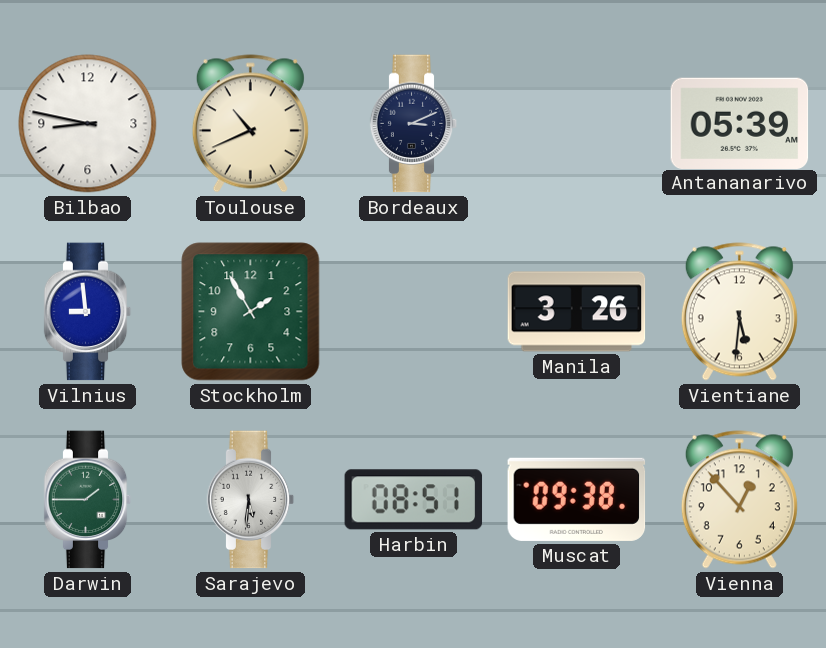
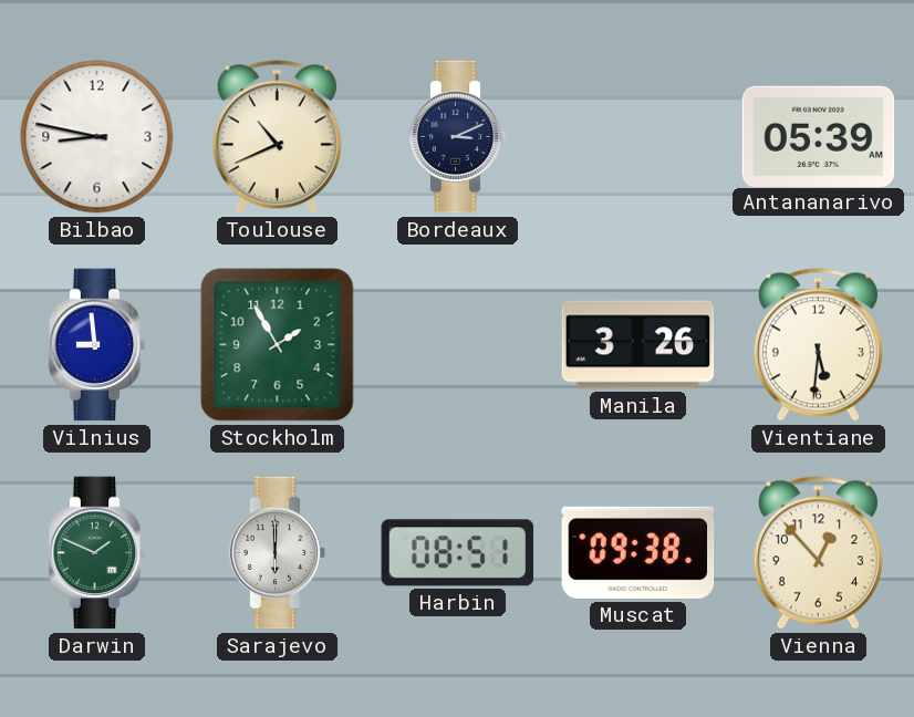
Darwin: 1:45 -> 1:49
Sarajevo: 5:31 -> 6:00
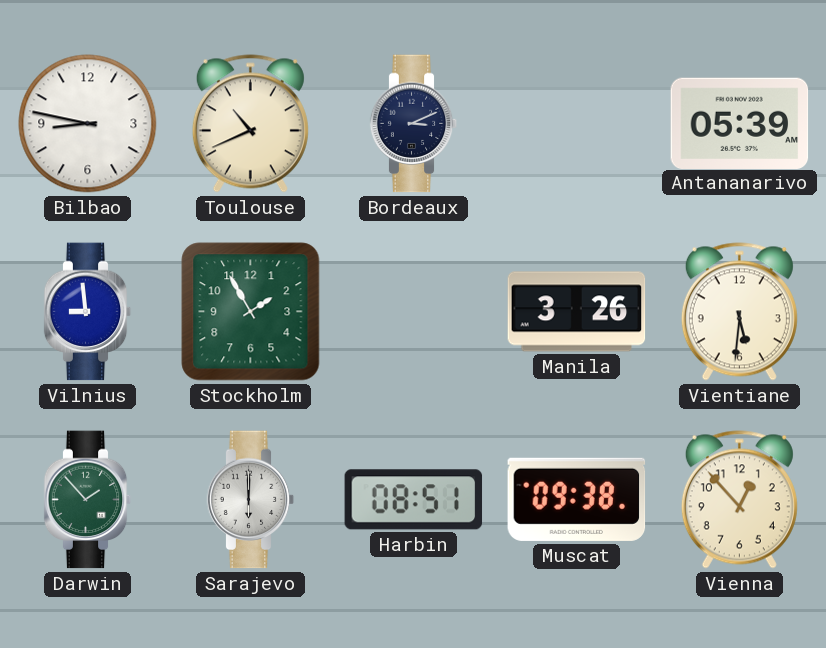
Darwin: 1:49 -> 1:53
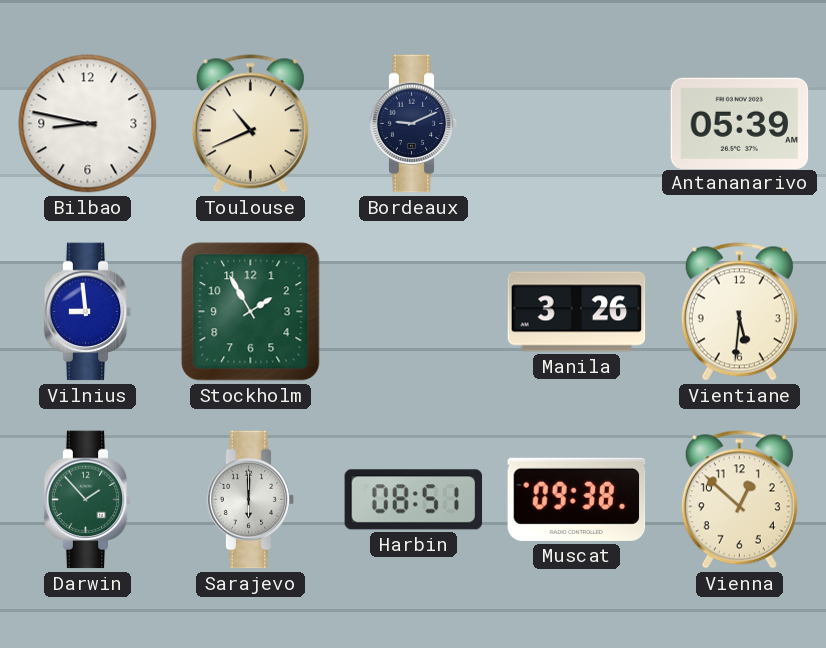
Bordeaux: 3:11 -> 9:11
Vienna: 12:53 -> 12:52
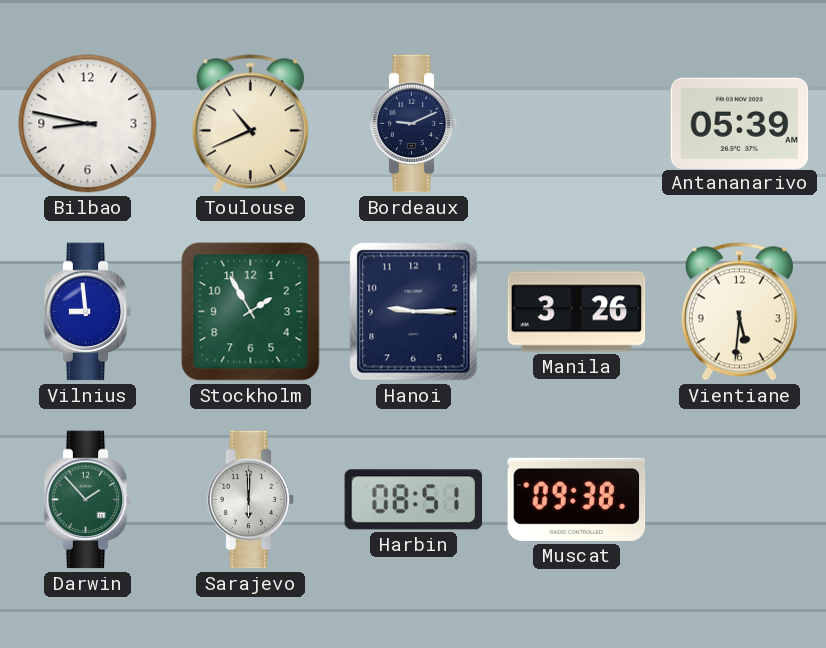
Hanoi: none -> 9:15
Vienna: 12:52 -> none
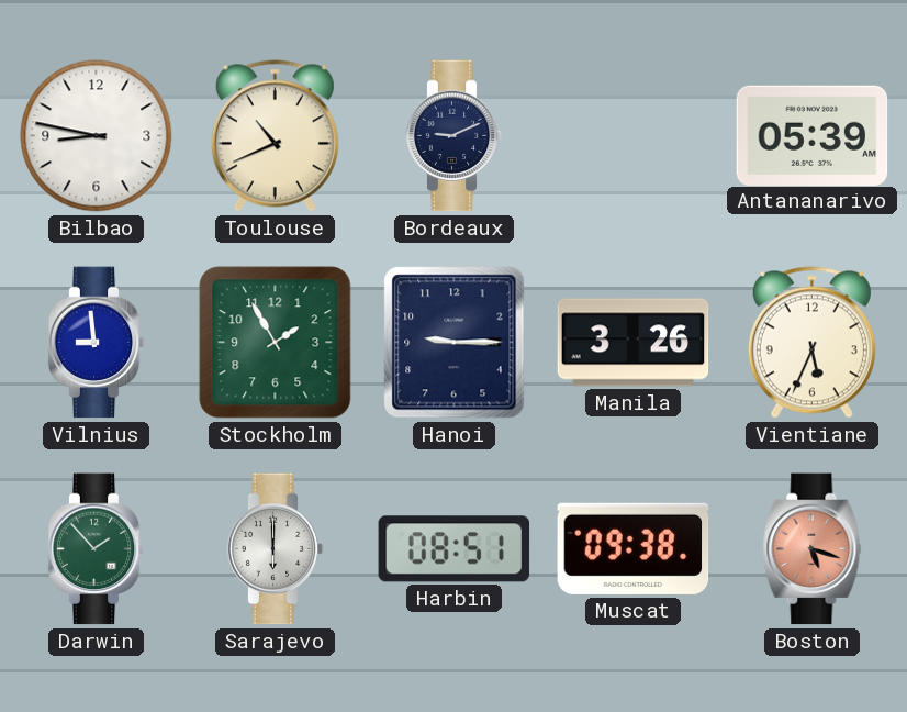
Vientiane: 5:31 -> 5:34
Boston: none -> 5:18
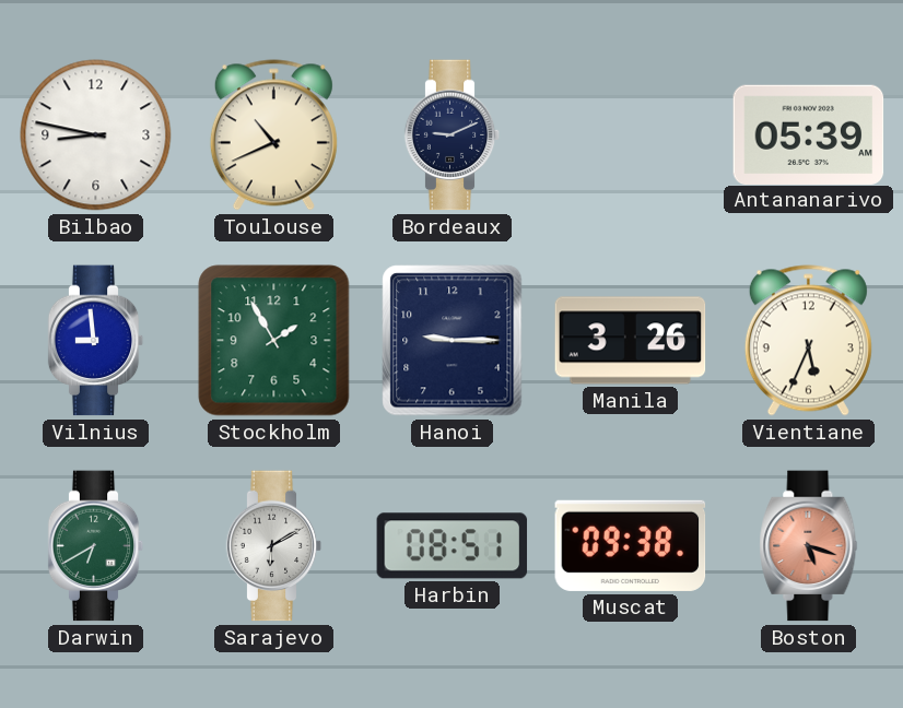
Darwin: 1:53 -> 6:40
Sarajevo: 6:00 -> 6:10
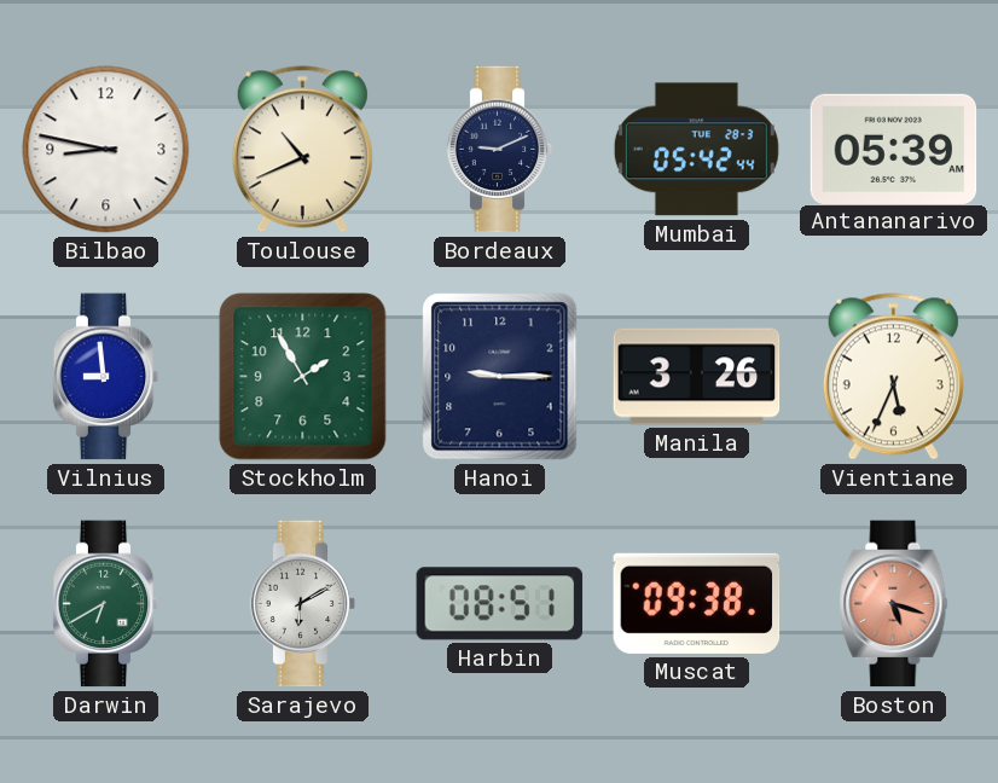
Mumbai: none -> 05:42
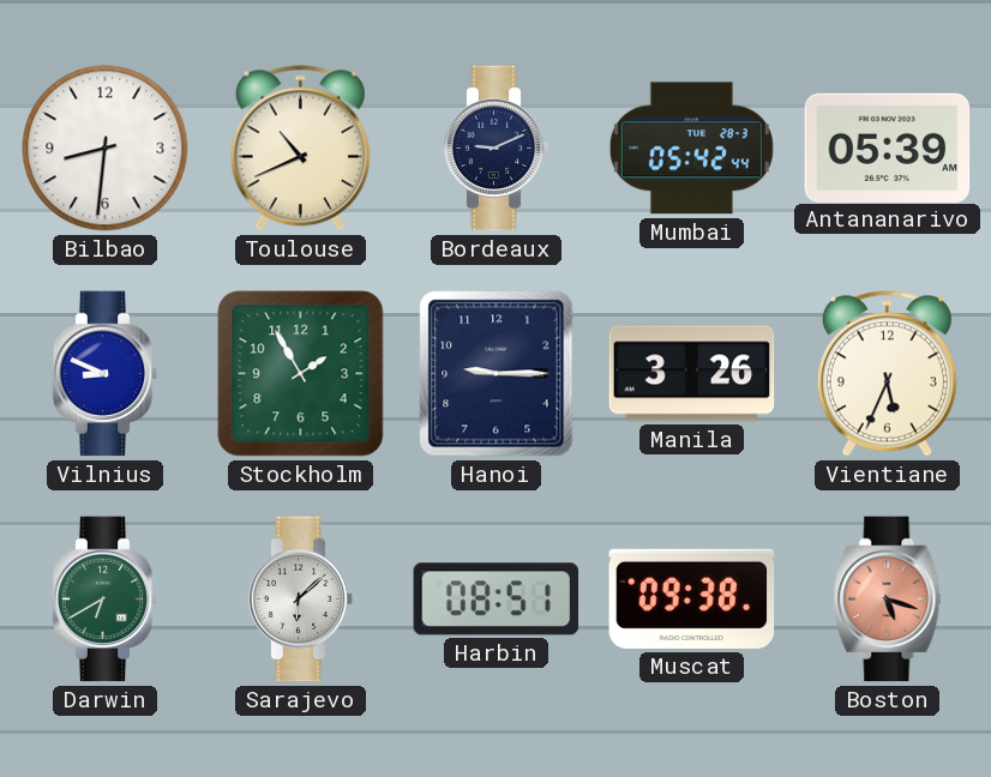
Bilbao: 8:47 -> 8:31
Vilnius: 8:59 -> 8:49
Sarajevo: 6:10 -> 6:08
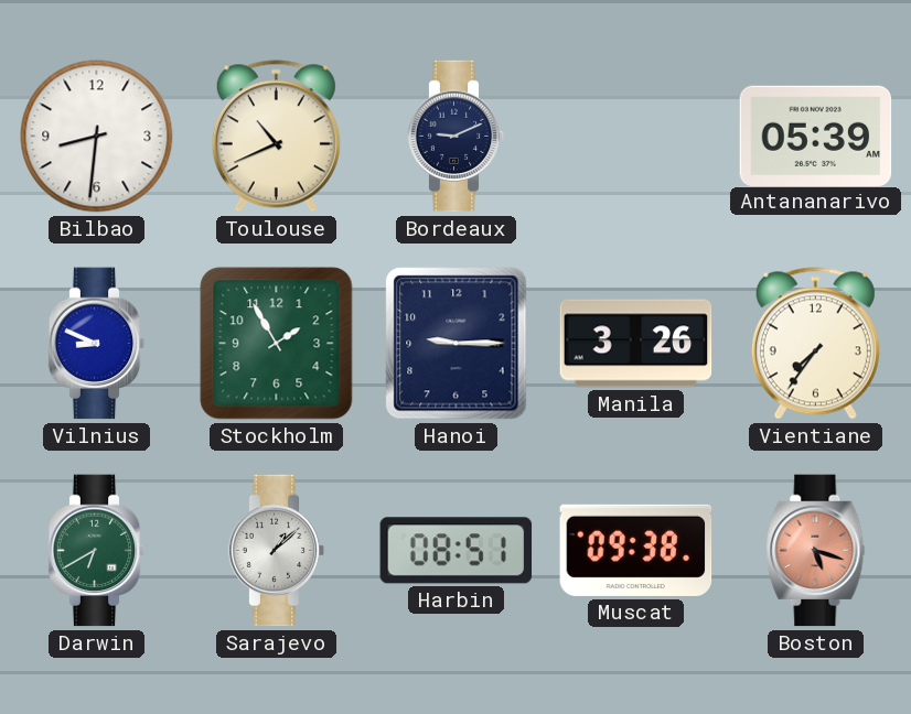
Mumbai: 05:42 -> none
Vientiane: 5:34 -> 7:36
Sarajevo: 6:08 -> 1:08
